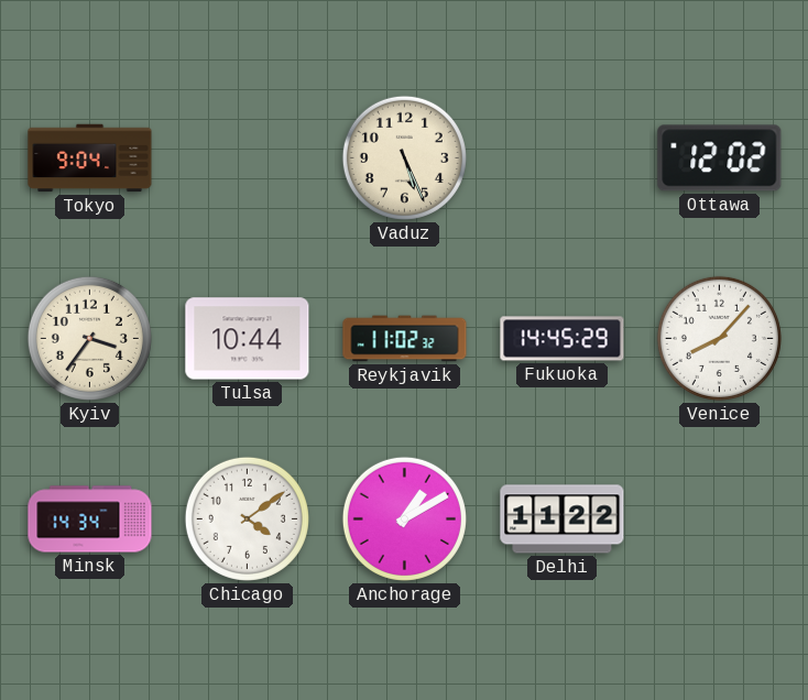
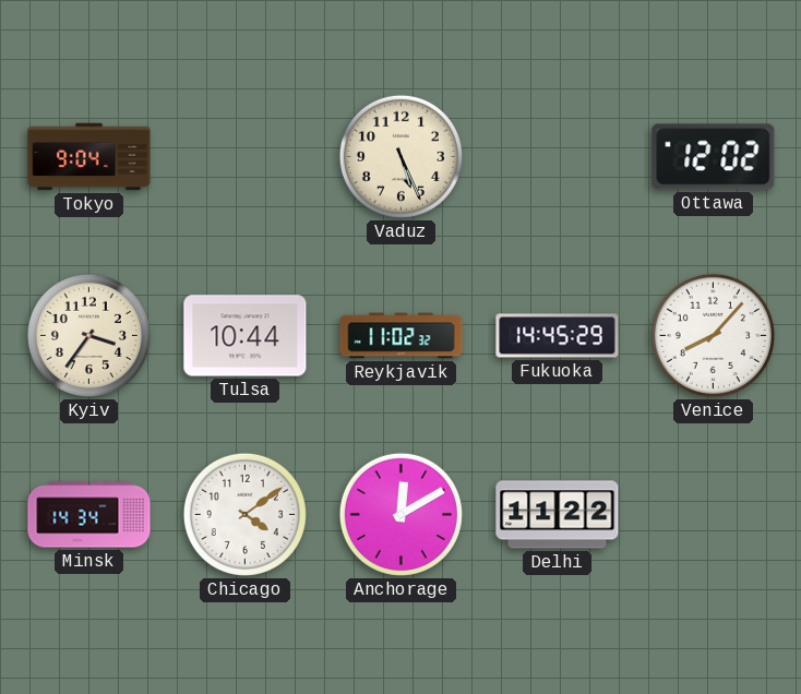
Anchorage: 1:10 -> 12:10
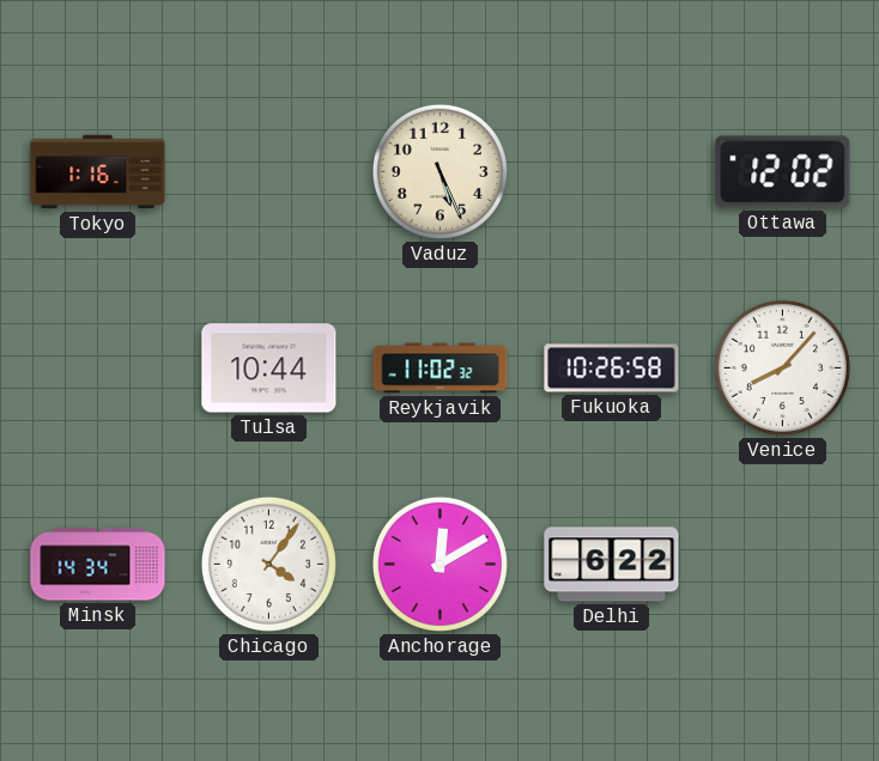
Tokyo: 9:04 -> 1:16
Kyiv: 3:36 -> none
Fukuoka: 14:45 -> 10:26
Chicago: 4:09 -> 4:06
Delhi: 11:22 -> 6:22
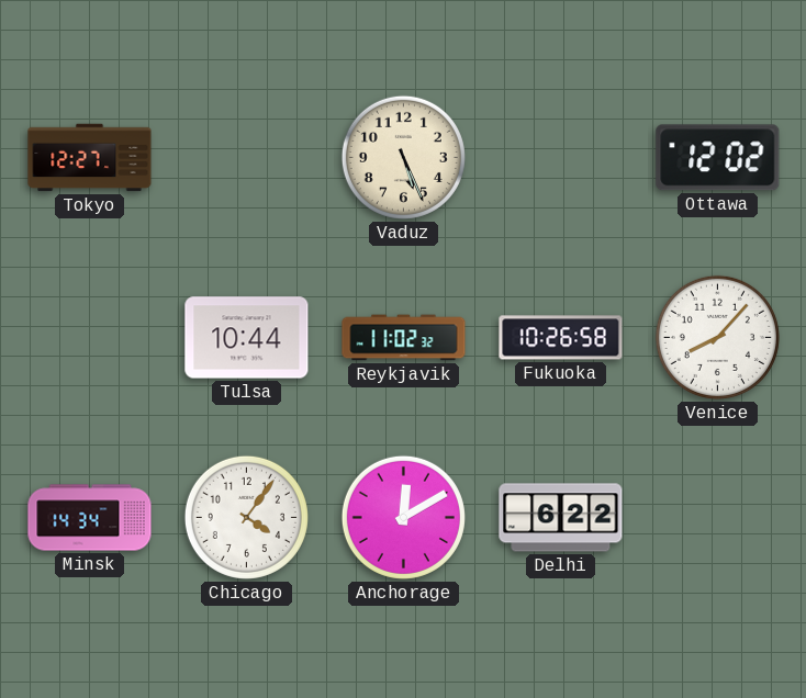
Tokyo: 1:16 -> 12:27
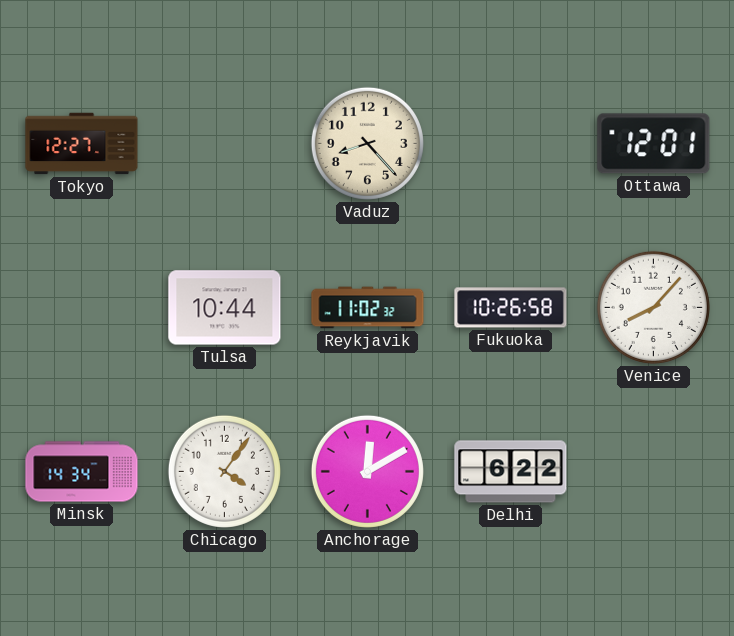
Vaduz: 5:26 -> 8:23
Ottawa: 12:02 -> 12:01
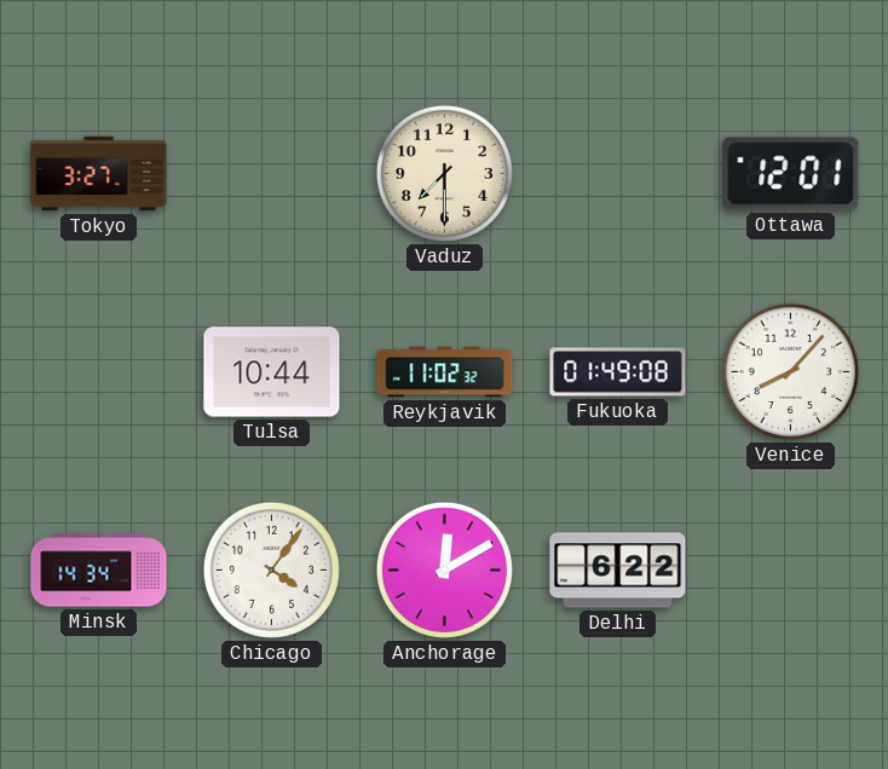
Tokyo: 12:27 -> 3:27
Vaduz: 8:23 -> 7:30
Fukuoka: 10:26 -> 01:49
